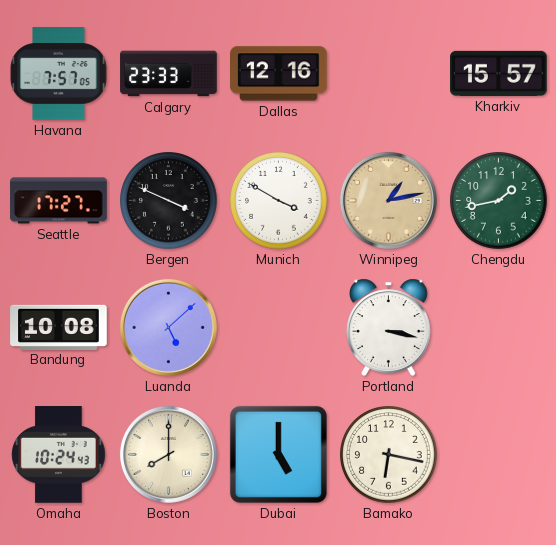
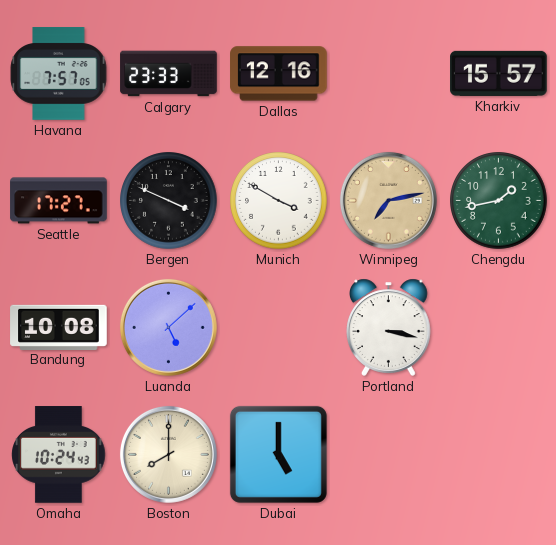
Winnipeg: 1:13 -> 7:13
Bamako: 6:17 -> none
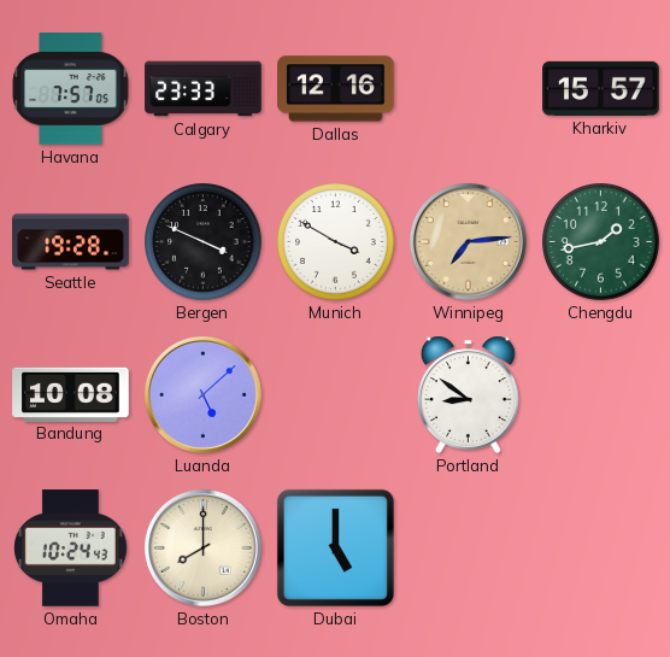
Seattle: 17:27 -> 19:28
Winnipeg: 7:13 -> 7:14
Portland: 3:17 -> 8:51
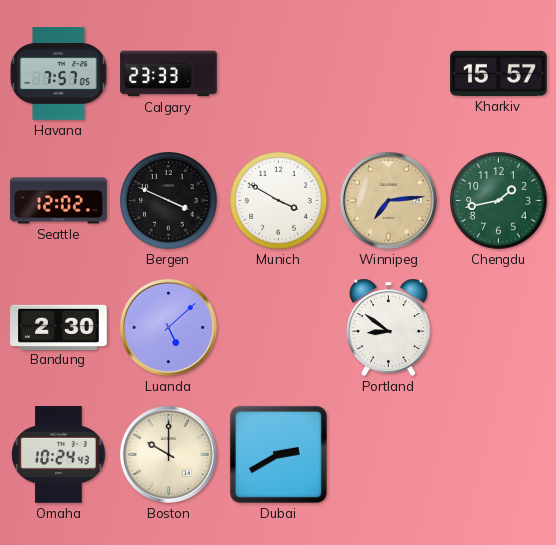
Dallas: 12:16 -> none
Seattle: 19:28 -> 12:02
Bandung: 10:08 -> 2:30
Boston: 8:00 -> 10:00
Dubai: 5:00 -> 2:40
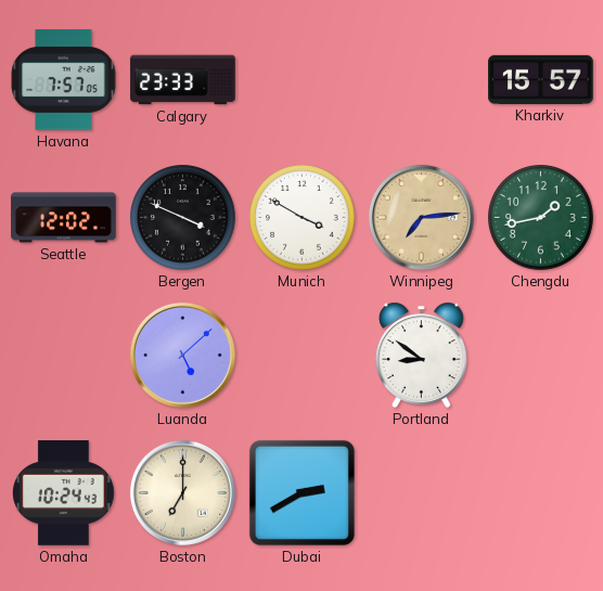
Bandung: 2:30 -> none
Boston: 10:00 -> 7:00
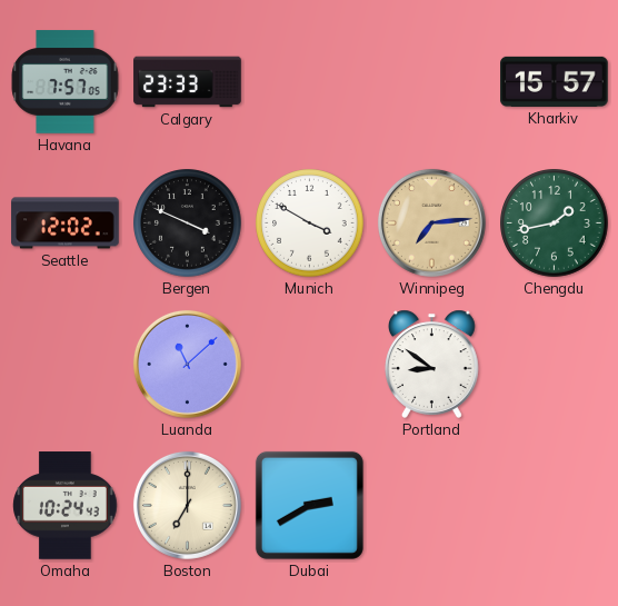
Luanda: 5:08 -> 11:08
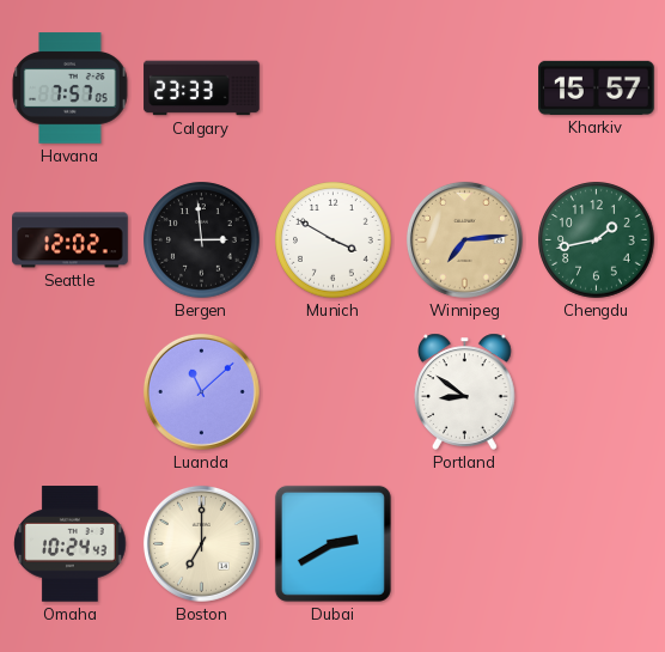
Bergen: 3:49 -> 2:59
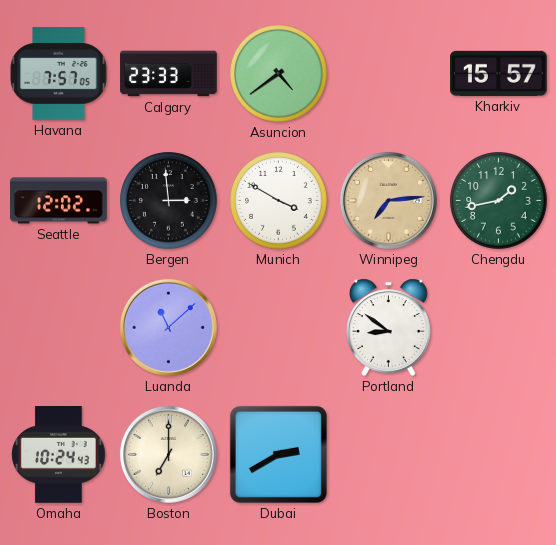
Asuncion: none -> 4:39
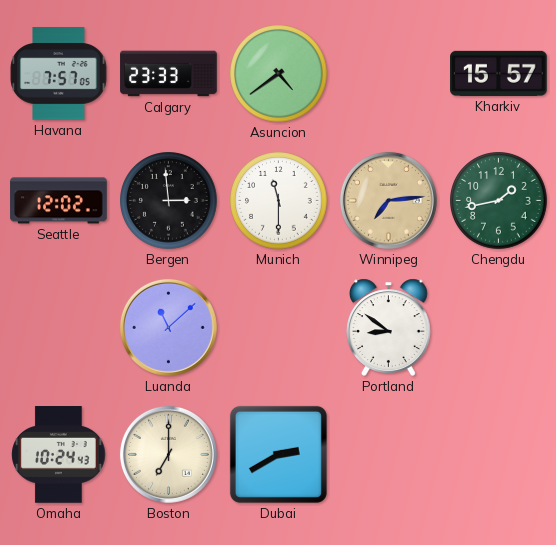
Munich: 3:50 -> 11:30
